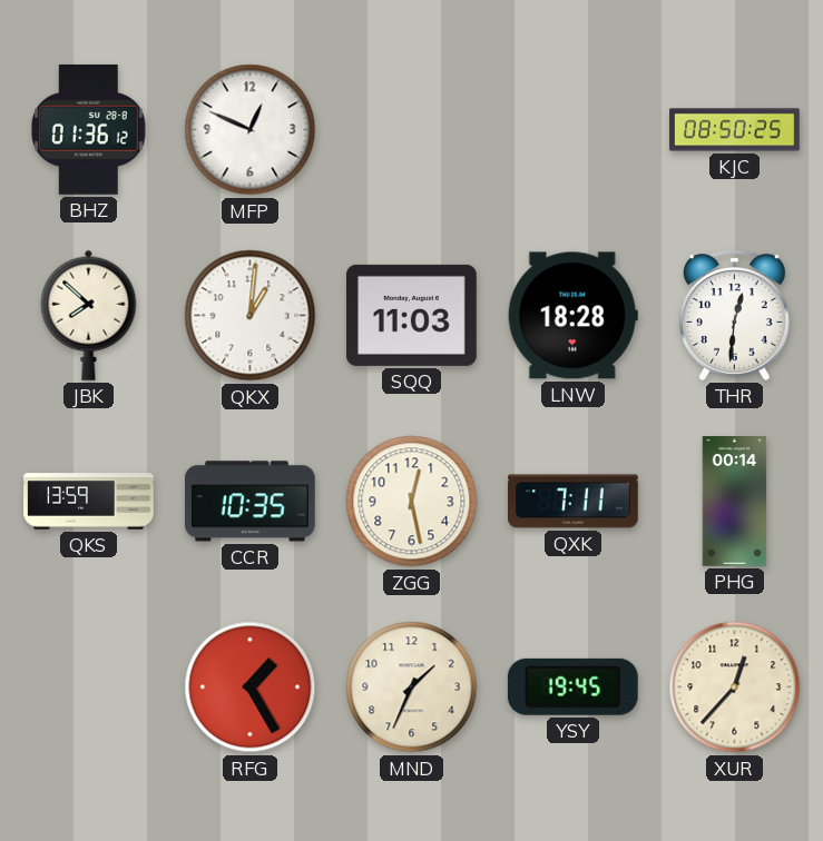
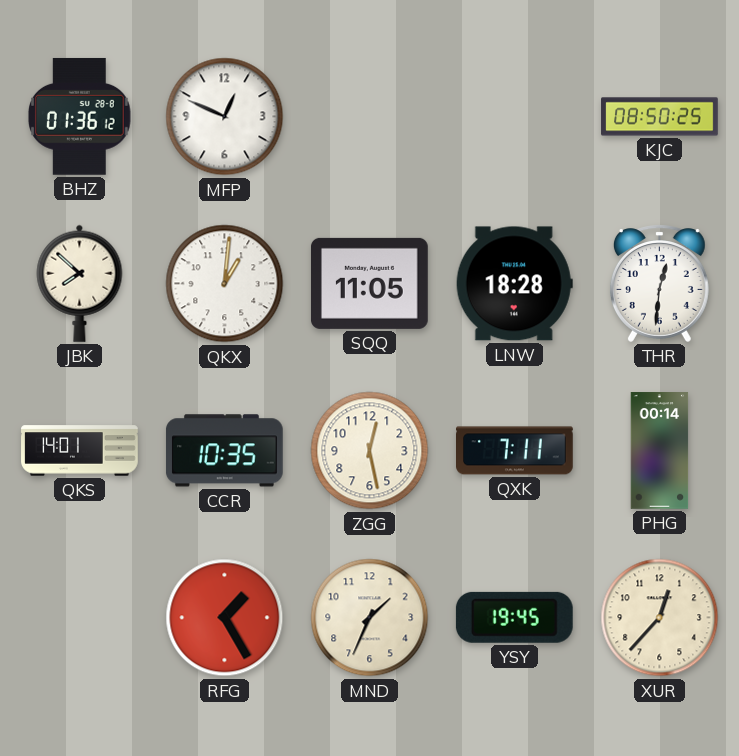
SQQ: 11:03 -> 11:05
QKS: 13:59 -> 14:01
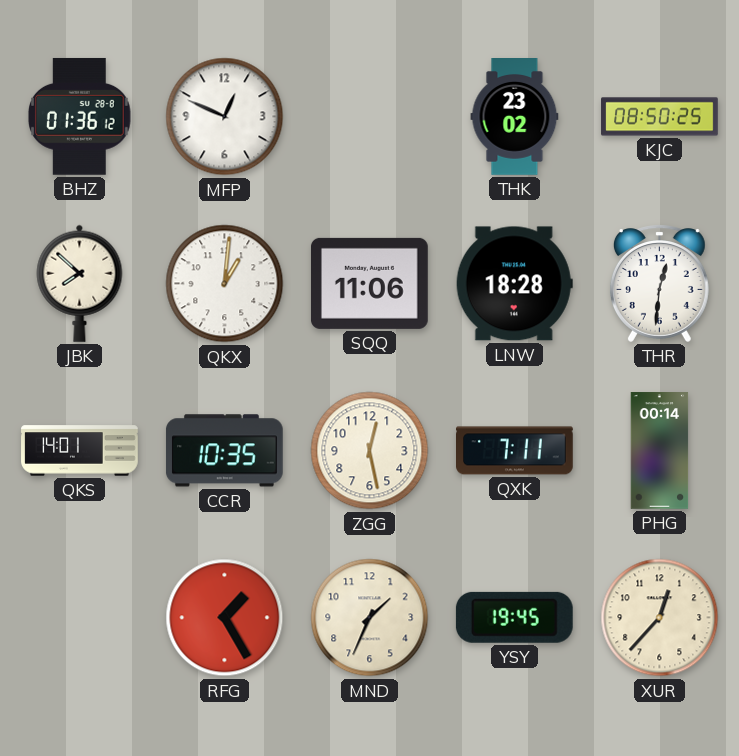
THK: none -> 23:02
SQQ: 11:05 -> 11:06
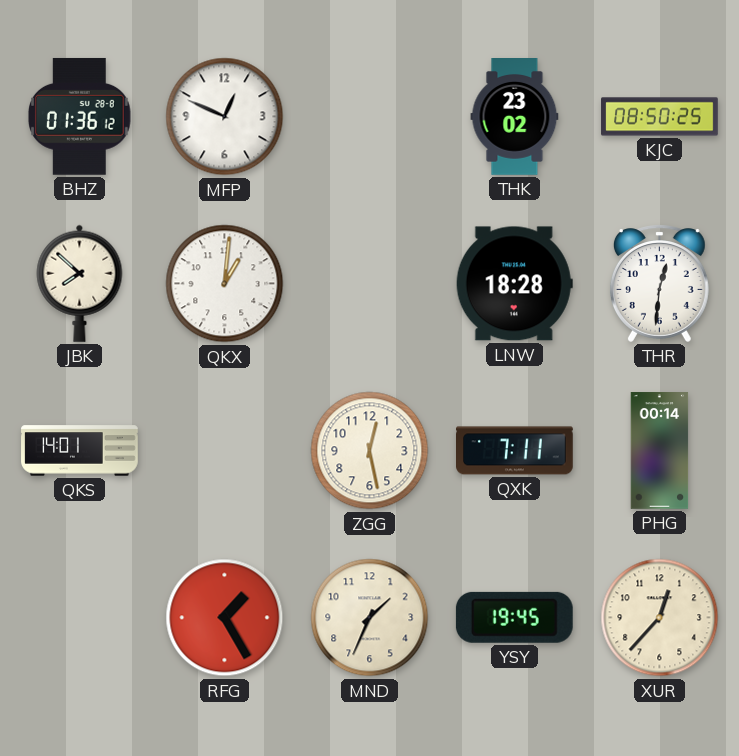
SQQ: 11:06 -> none
CCR: 10:35 -> none
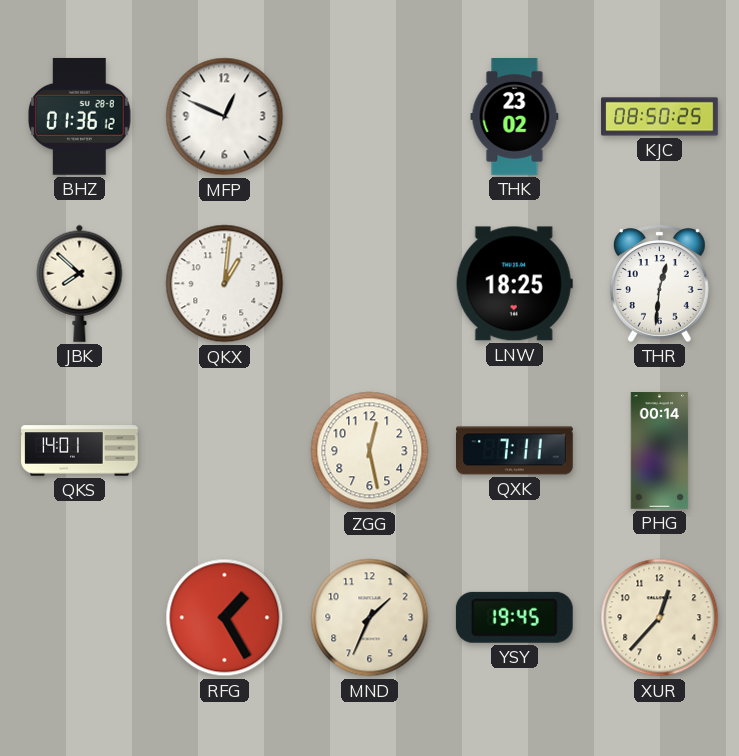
LNW: 18:28 -> 18:25
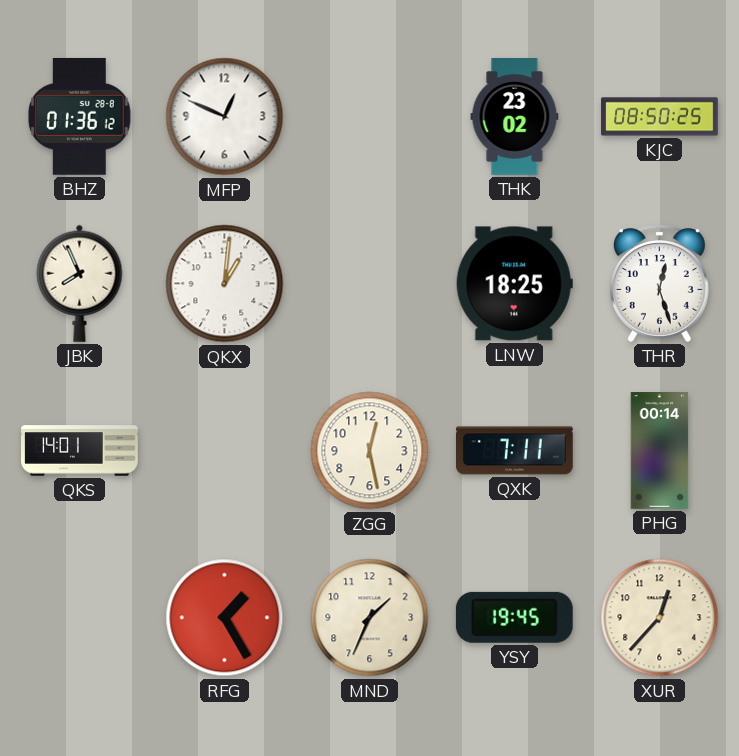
JBK: 7:52 -> 7:56
THR: 12:31 -> 12:27
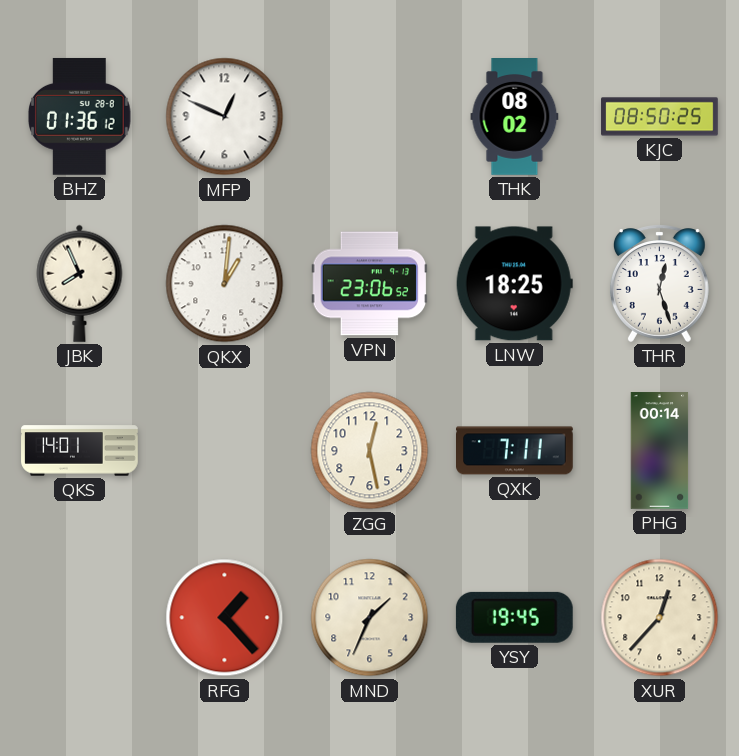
THK: 23:02 -> 08:02
VPN: none -> 23:06
RFG: 1:25 -> 1:23
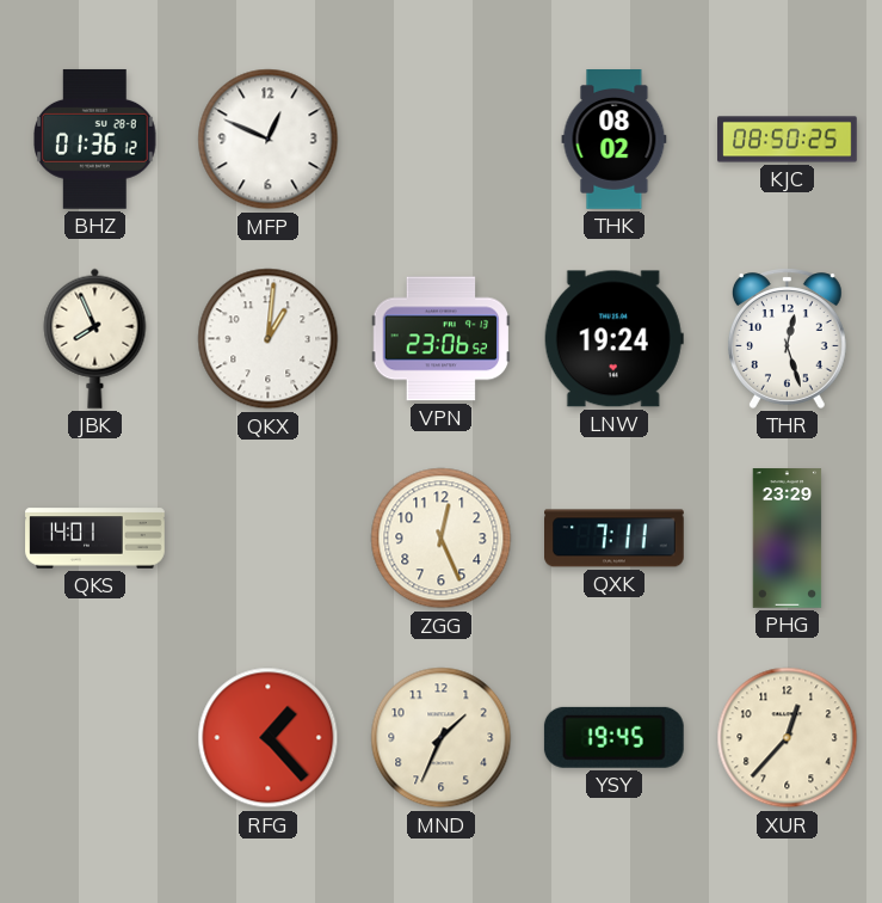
LNW: 18:25 -> 19:24
ZGG: 12:28 -> 12:26
PHG: 00:14 -> 23:29
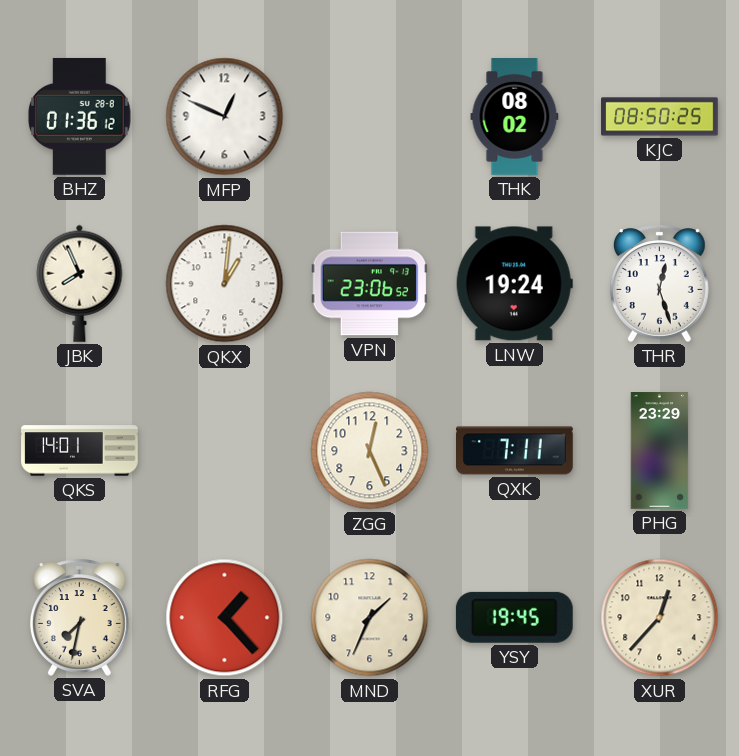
SVA: none -> 7:32
